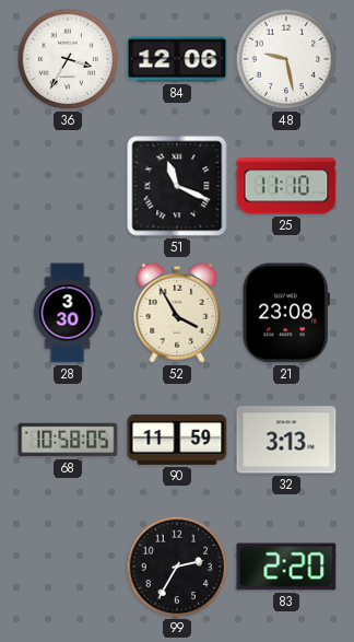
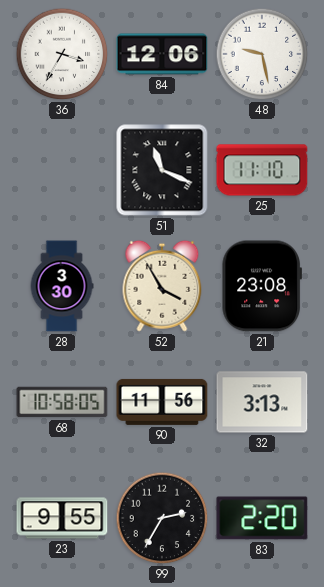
90: 11:59 -> 11:56
23: none -> 9:55
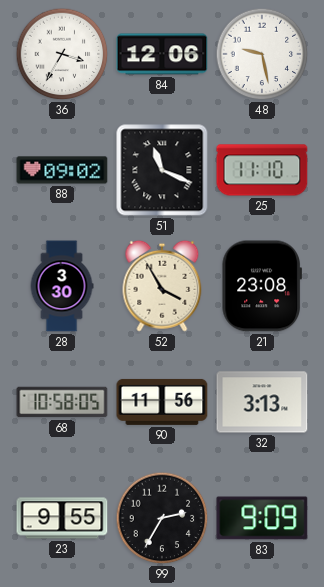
88: none -> 09:02
83: 2:20 -> 9:09
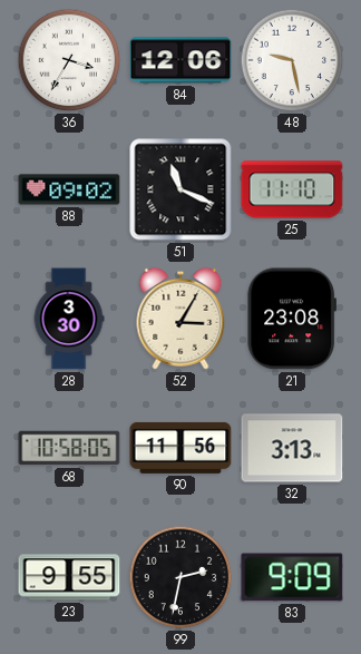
52: 3:55 -> 3:05
99: 2:35 -> 2:32
